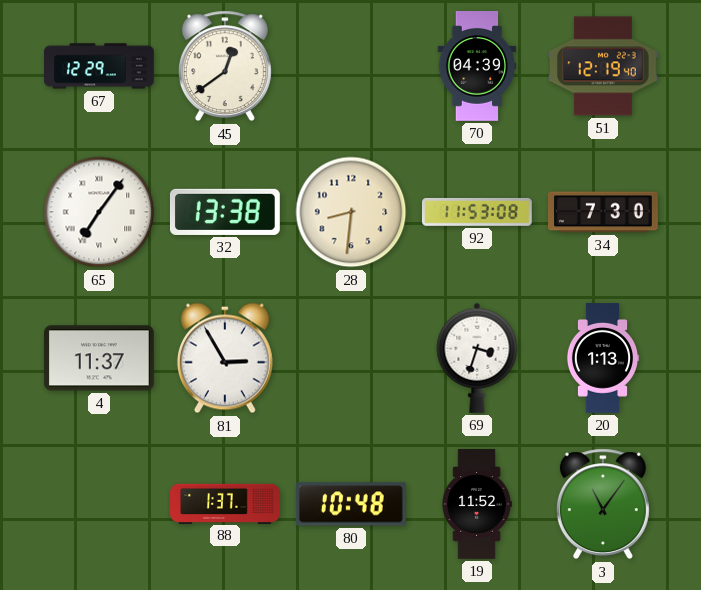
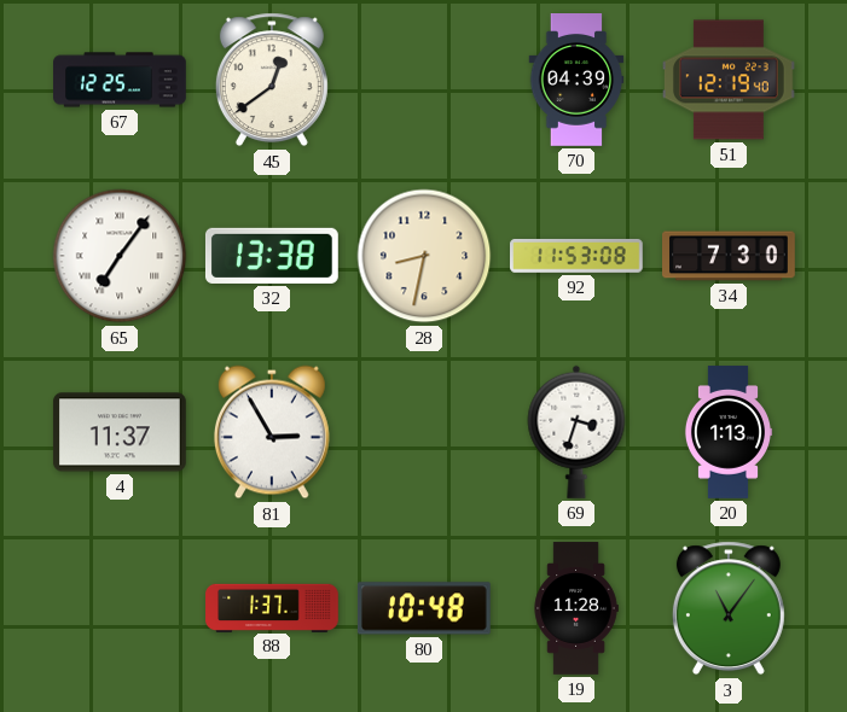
67: 12:29 -> 12:25
28: 8:31 -> 8:32
19: 11:52 -> 11:28
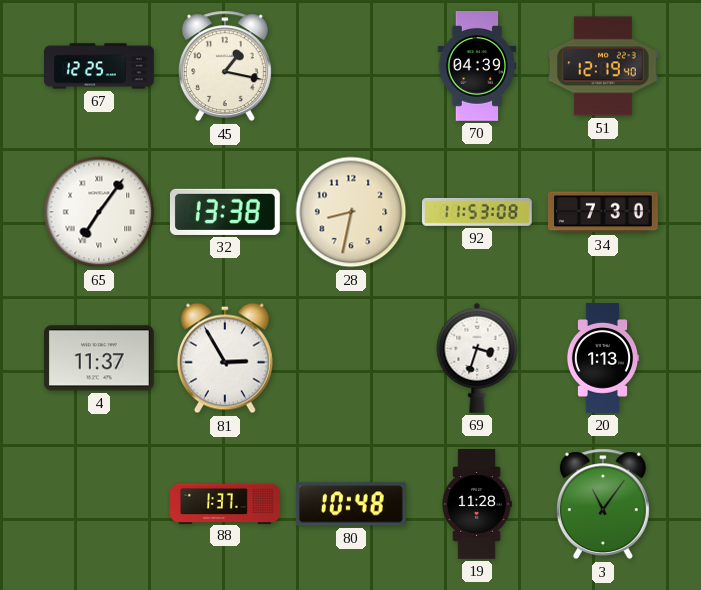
45: 12:39 -> 1:17
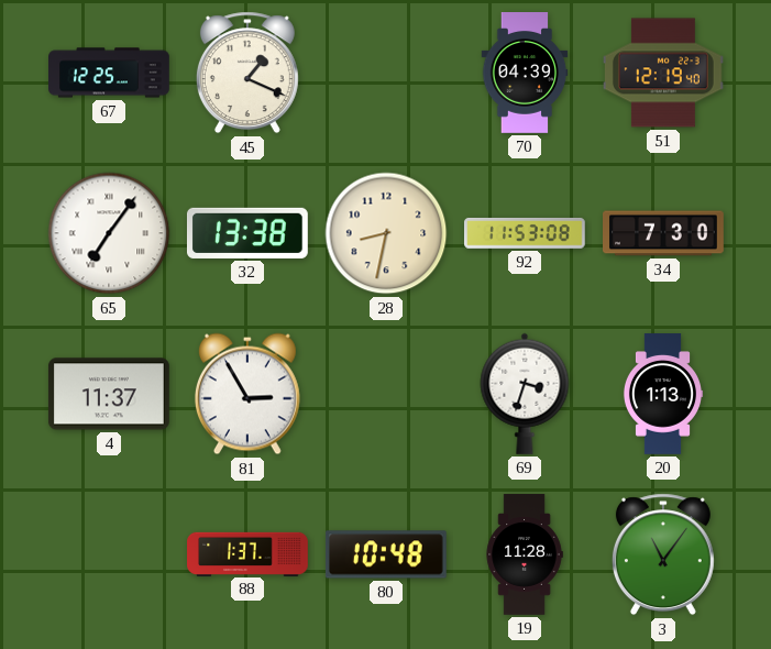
45: 1:17 -> 1:19
